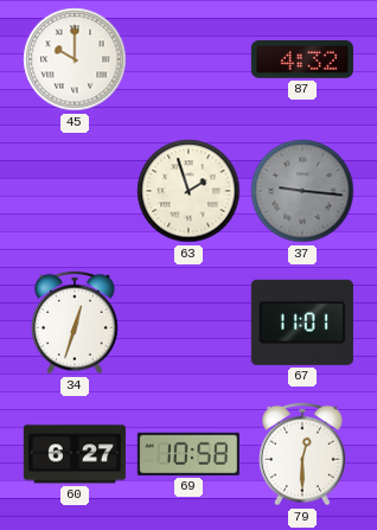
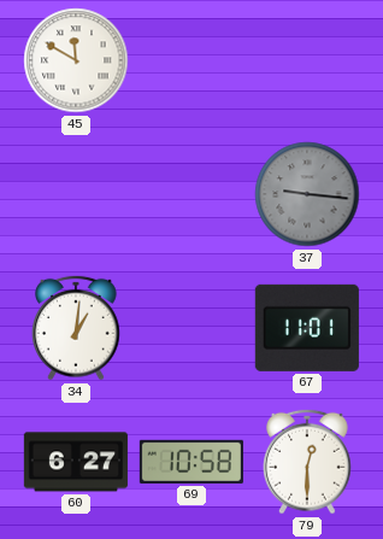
45: 10:00 -> 11:50
87: 4:32 -> none
63: 1:57 -> none
34: 12:33 -> 1:01
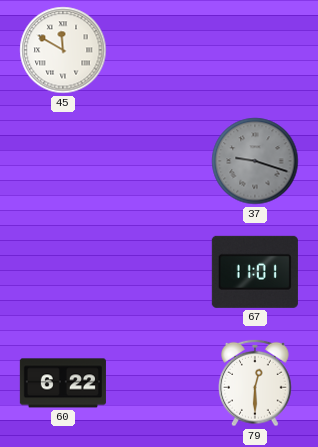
37: 9:16 -> 9:18
34: 1:01 -> none
60: 6:27 -> 6:22
69: 10:58 -> none
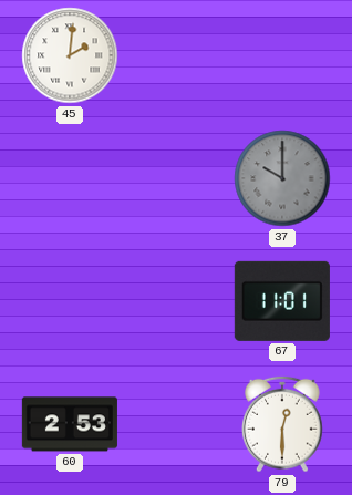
45: 11:50 -> 2:01
37: 9:18 -> 10:00
60: 6:22 -> 2:53
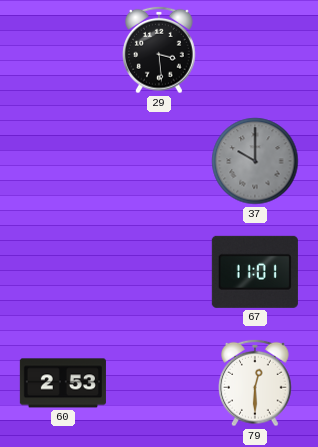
45: 2:01 -> none
29: none -> 3:29
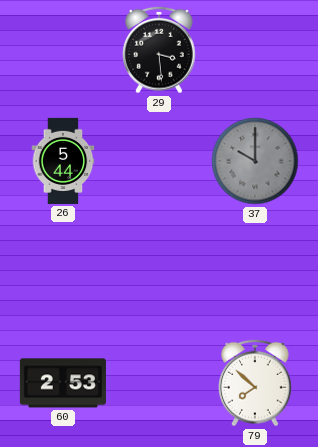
26: none -> 5:44
67: 11:01 -> none
79: 12:30 -> 7:52
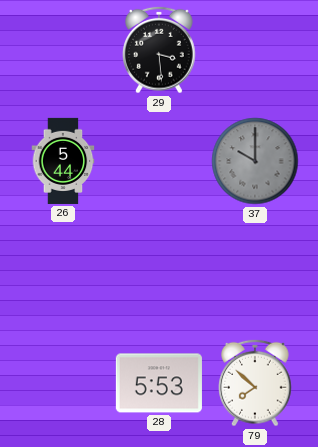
60: 2:53 -> none
28: none -> 5:53
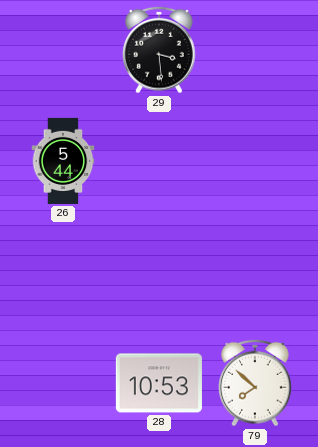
37: 10:00 -> none
28: 5:53 -> 10:53
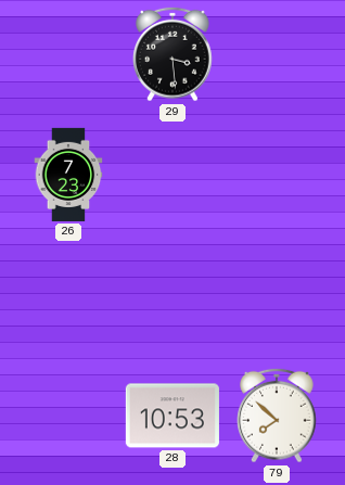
26: 5:44 -> 7:23
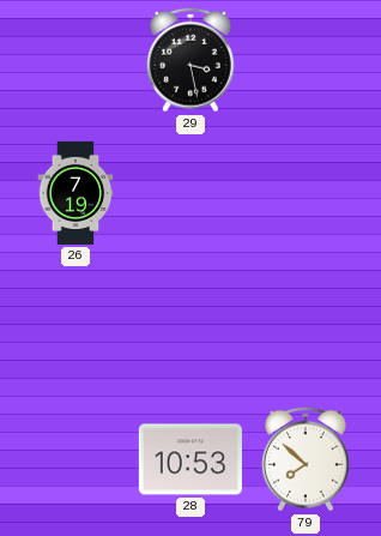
29: 3:29 -> 3:28
26: 7:23 -> 7:19
